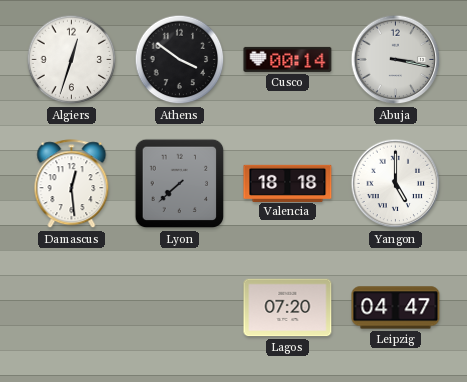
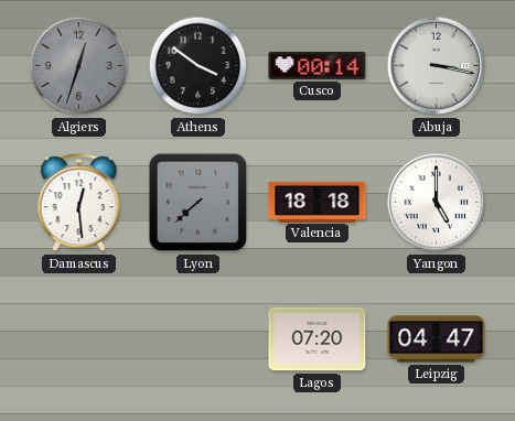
Algiers dial: white -> grey
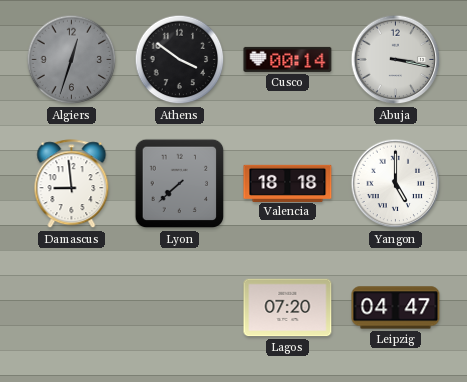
Damascus: 12:29 -> 8:59
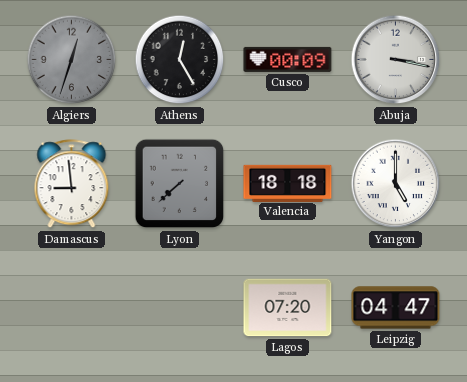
Athens: 3:51 -> 12:25
Cusco: 00:14 -> 00:09
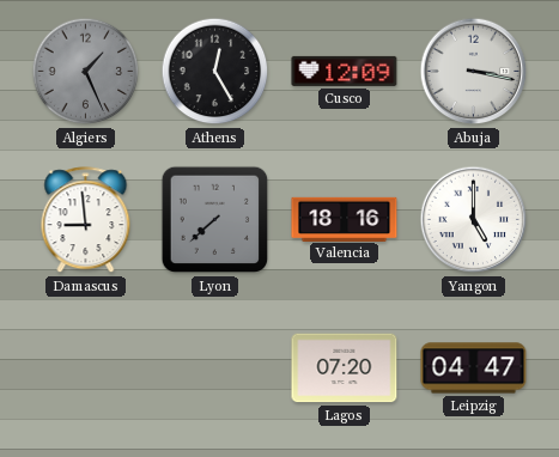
Algiers: 12:33 -> 1:26
Cusco: 00:09 -> 12:09
Valencia: 18:18 -> 18:16
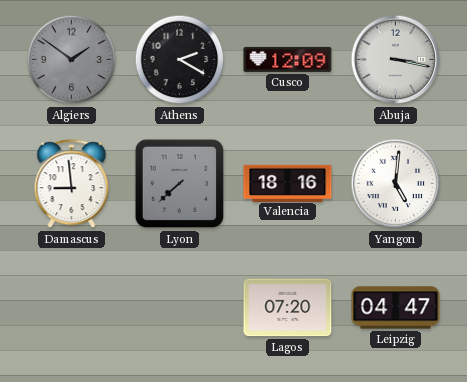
Algiers: 1:26 -> 1:51
Athens: 12:25 -> 2:20
Yangon: 5:00 -> 5:01
